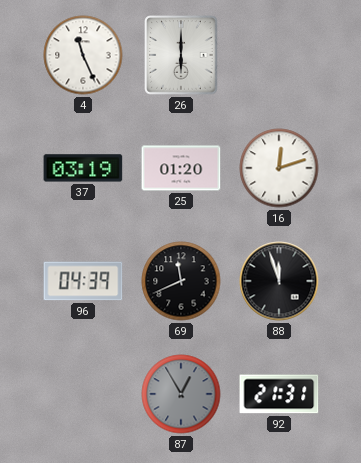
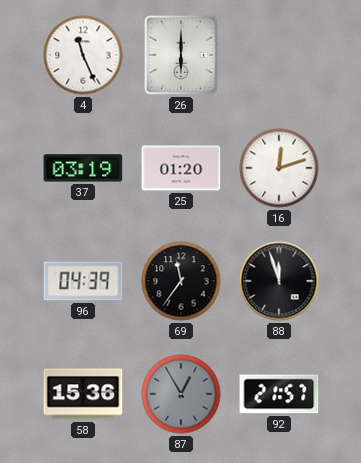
69: 11:41 -> 11:36
58: none -> 15:36
92: 21:31 -> 21:57
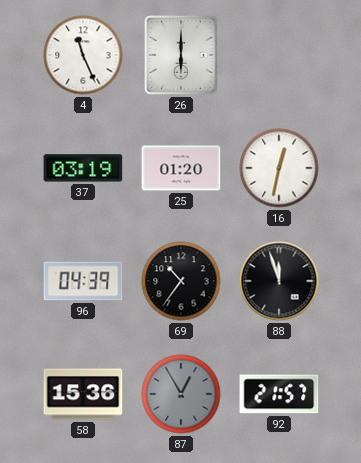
16: 12:12 -> 12:32
69: 11:36 -> 10:36
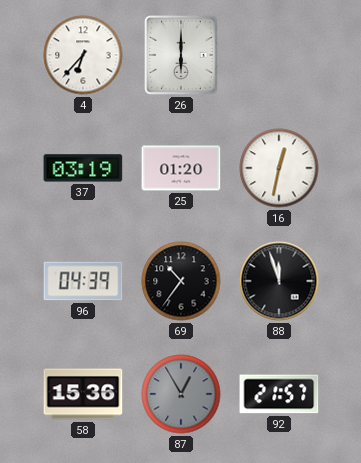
4: 11:26 -> 6:37
